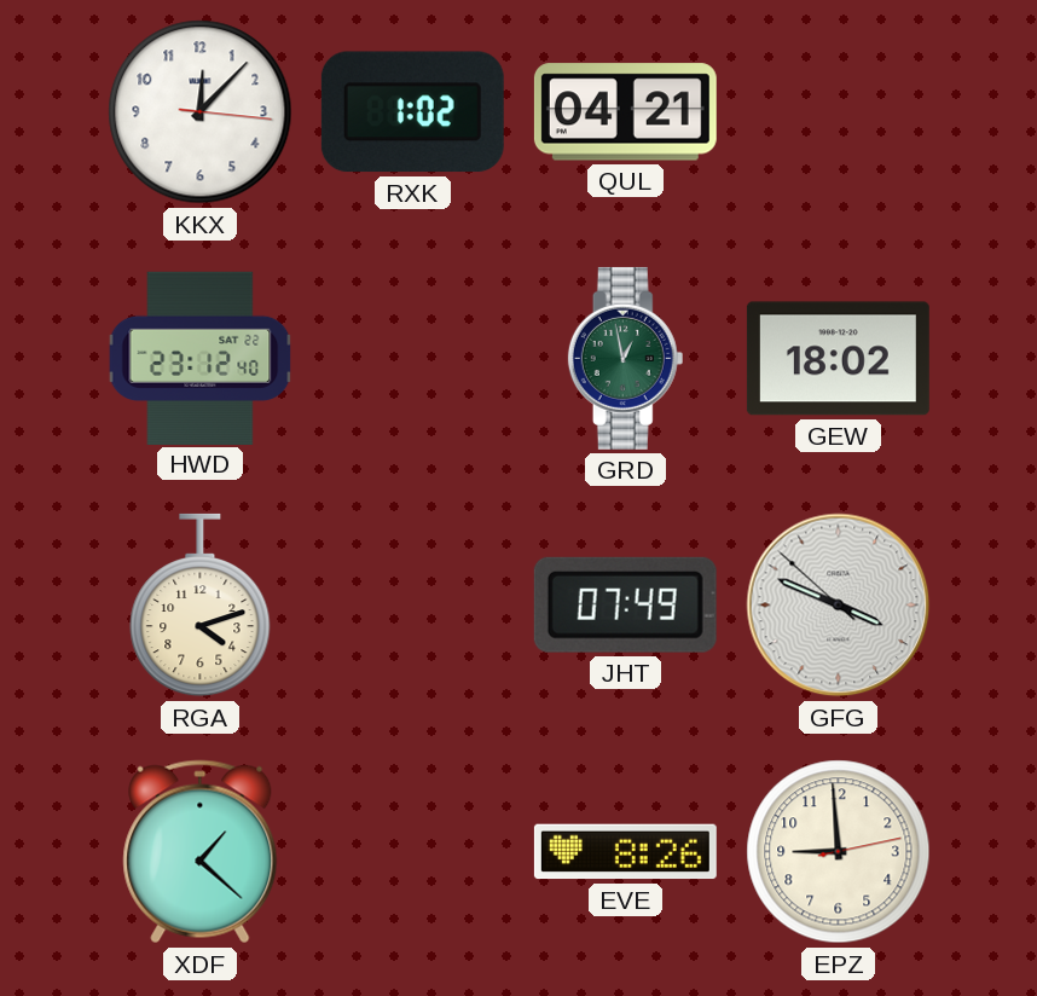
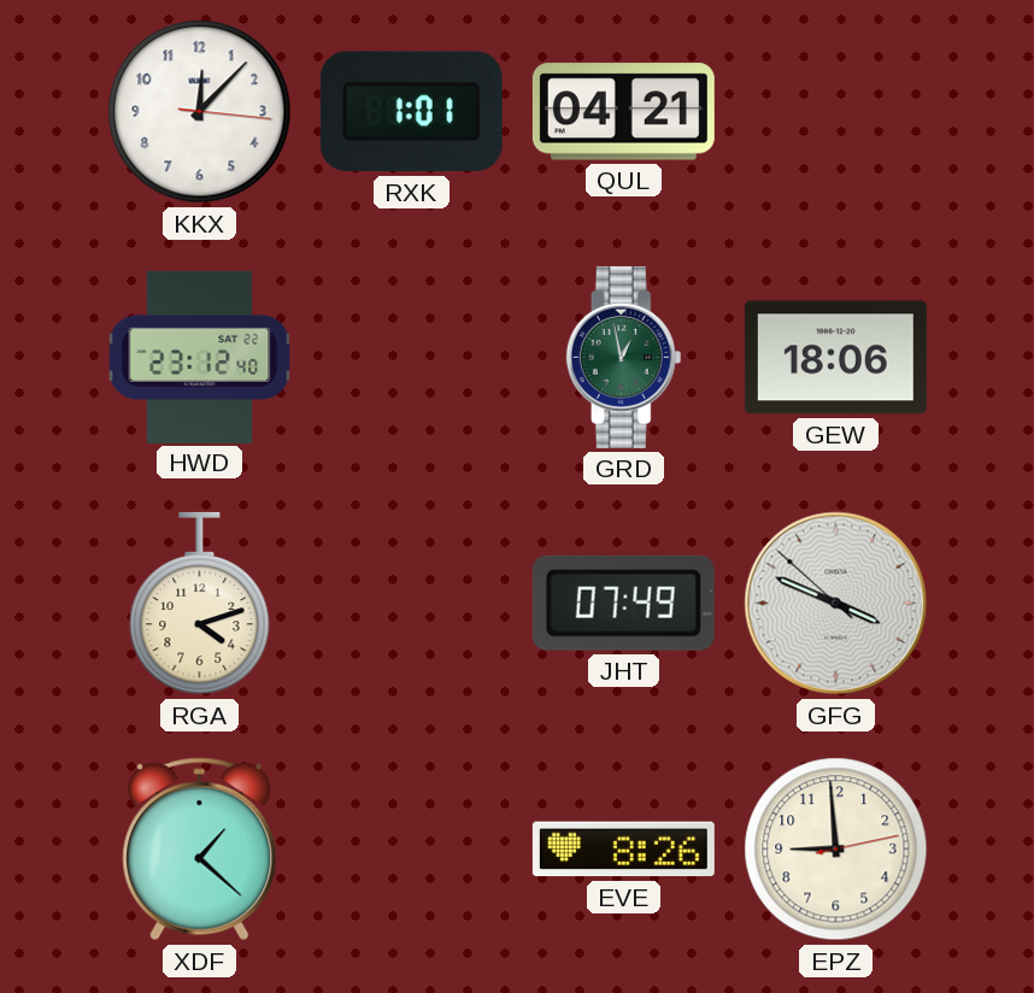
RXK: 1:02 -> 1:01
GEW: 18:02 -> 18:06
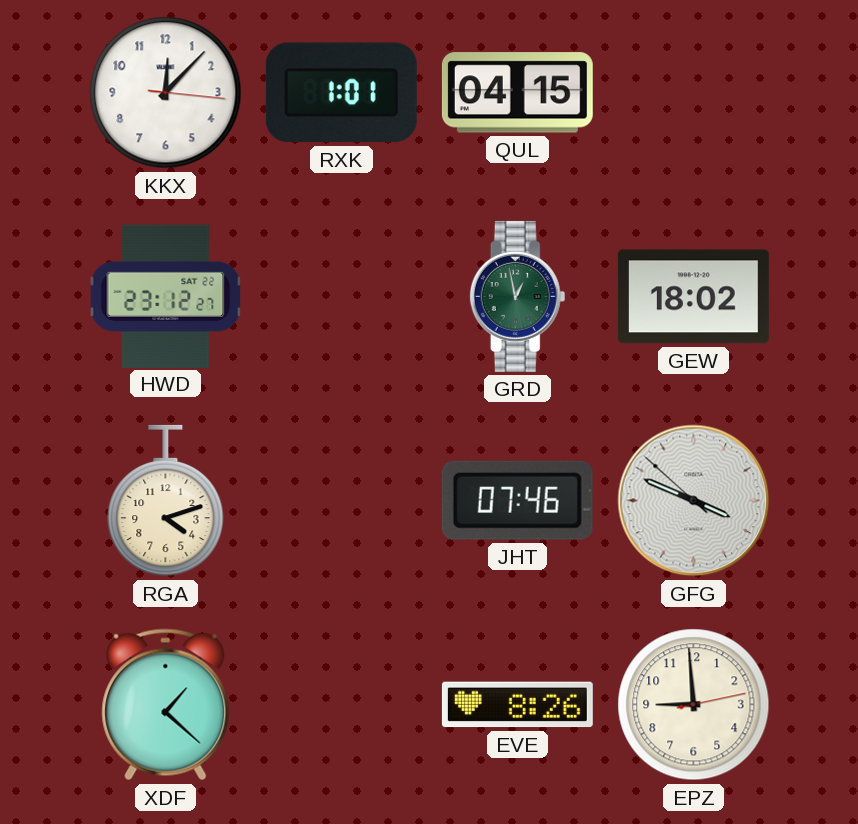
QUL: 04:21 -> 04:15
HWD: 23:12:40 -> 23:12:27
GEW: 18:06 -> 18:02
JHT: 07:49 -> 07:46
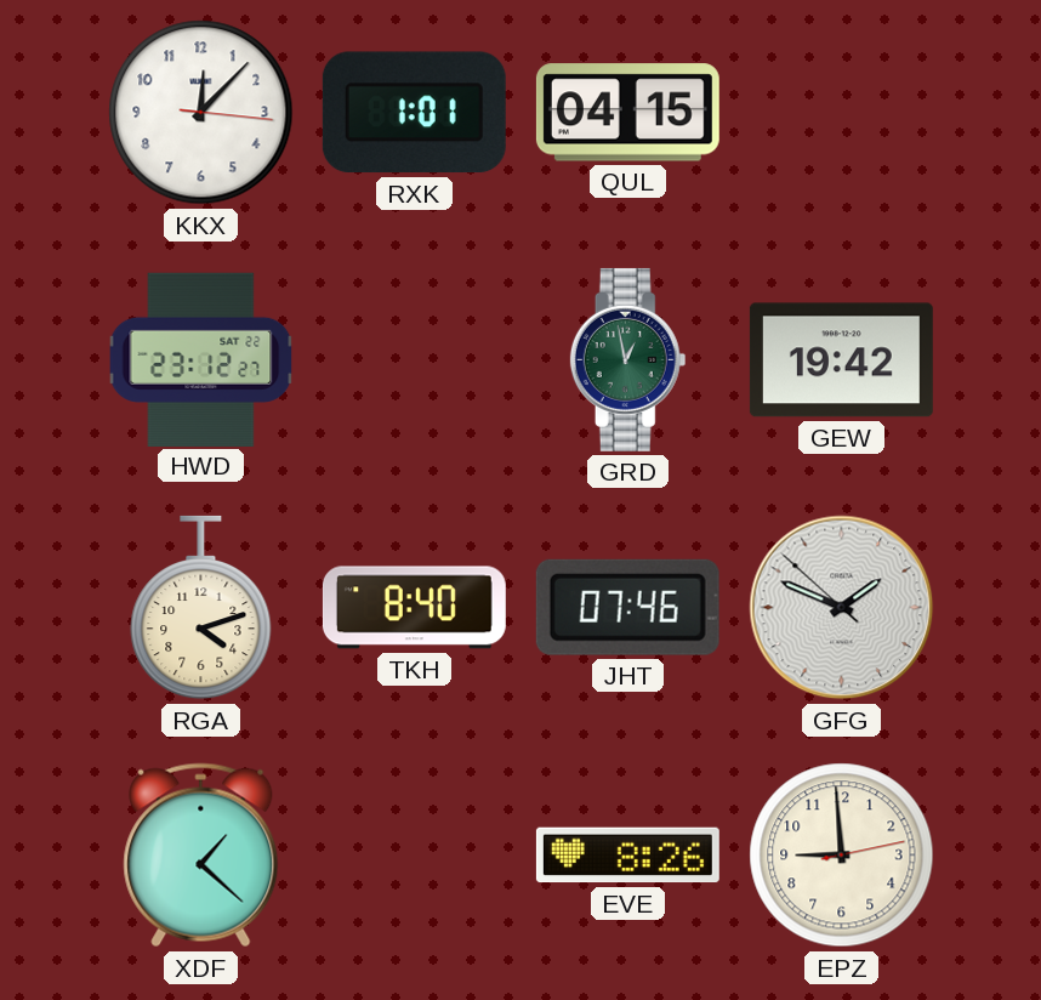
GEW: 18:02 -> 19:42
TKH: none -> 8:40
GFG: 3:48 -> 1:48
